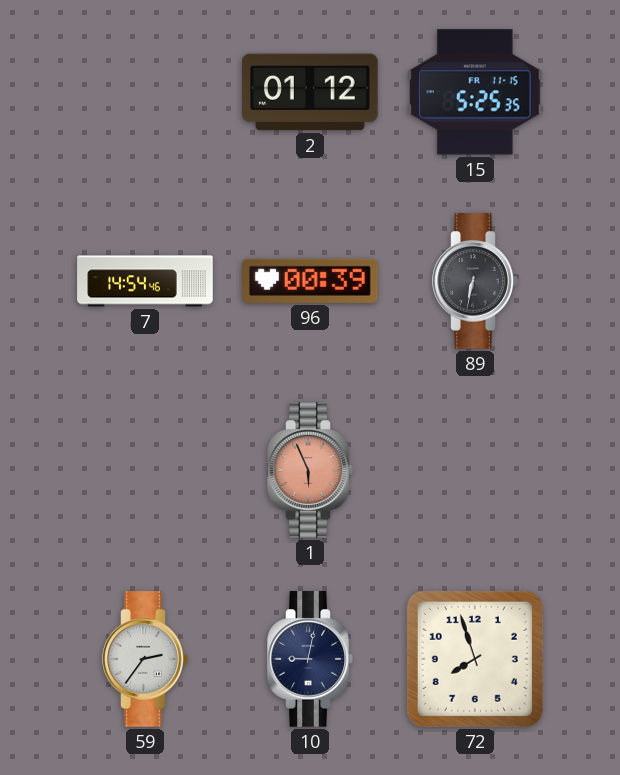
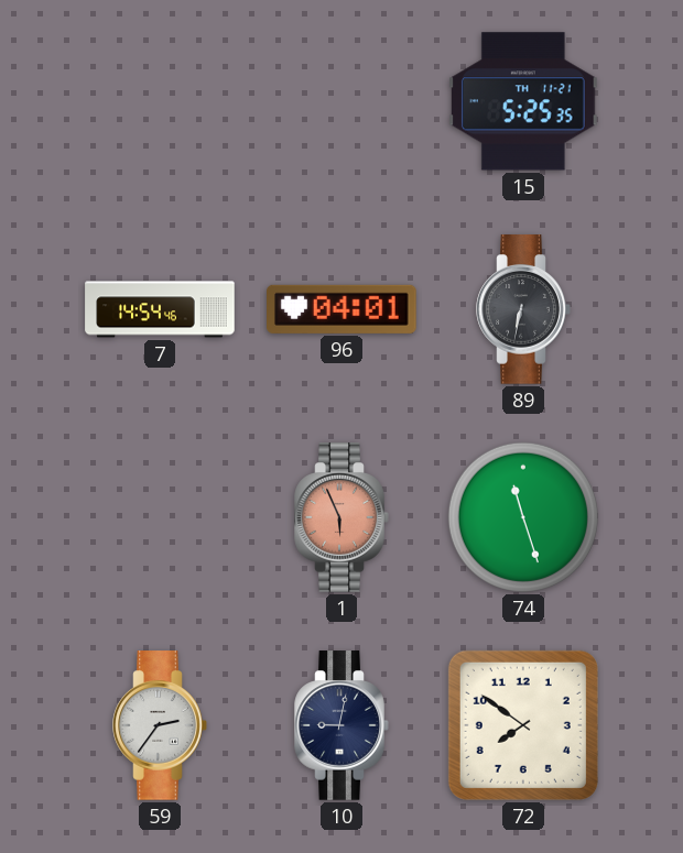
2: 01:12 -> none
15 date: FR 11-15 -> TH 11-21
96: 00:39 -> 04:01
74: none -> 11:27
72: 7:57 -> 7:51
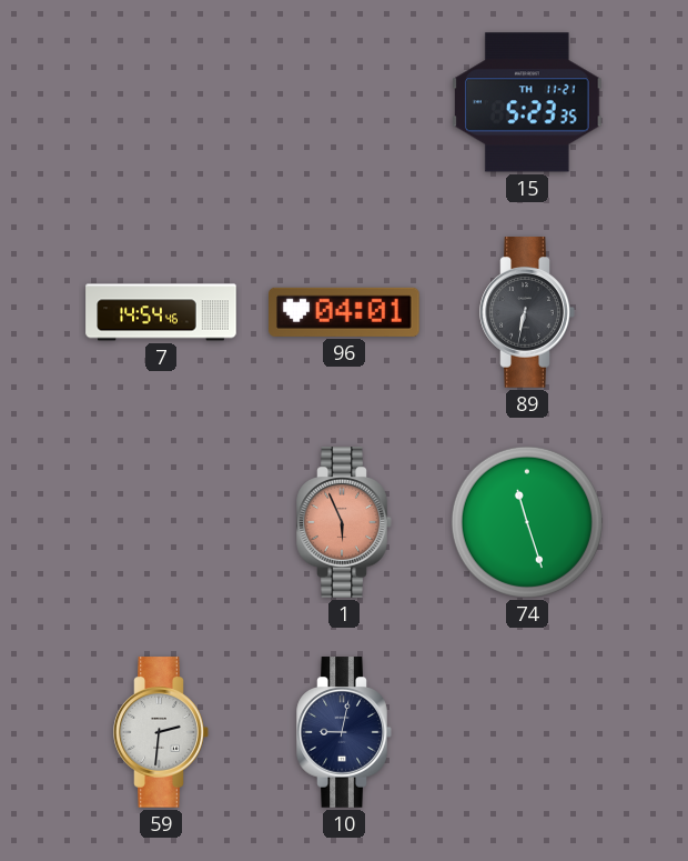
15: 5:25 -> 5:23
59: 2:36 -> 2:31
72: 7:51 -> none
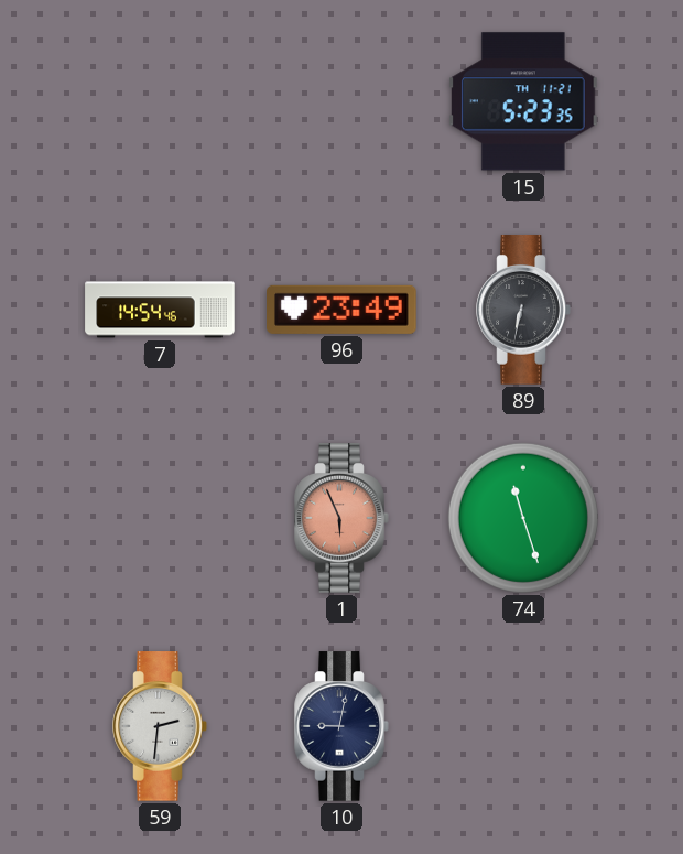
96: 04:01 -> 23:49
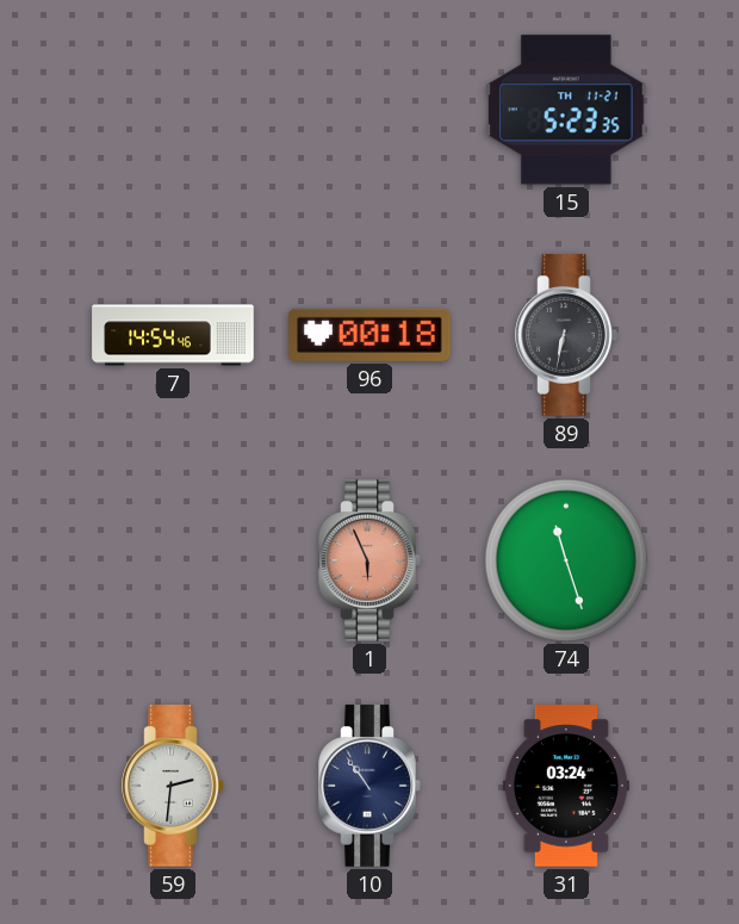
96: 23:49 -> 00:18
10: 9:02 -> 10:54
31: none -> 03:24
